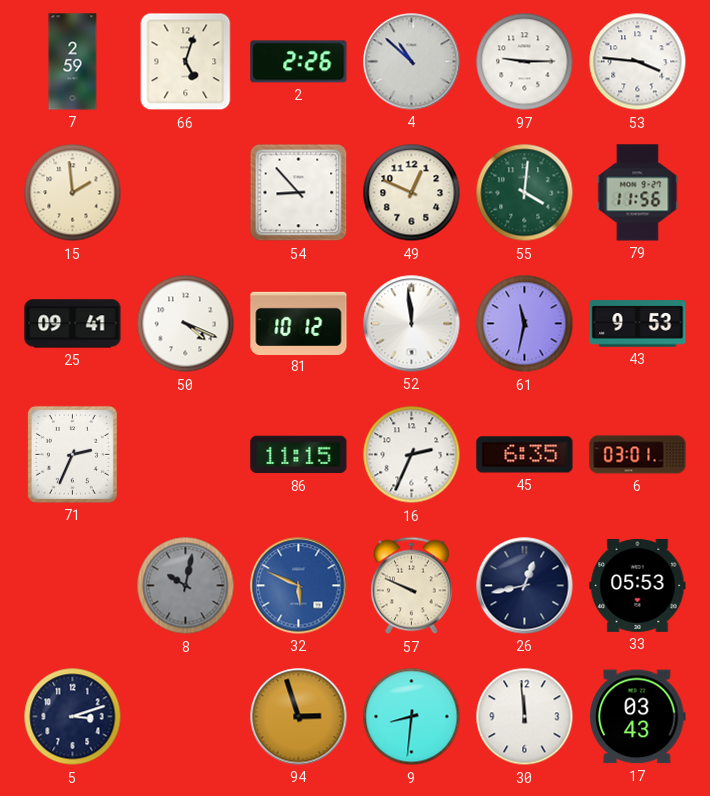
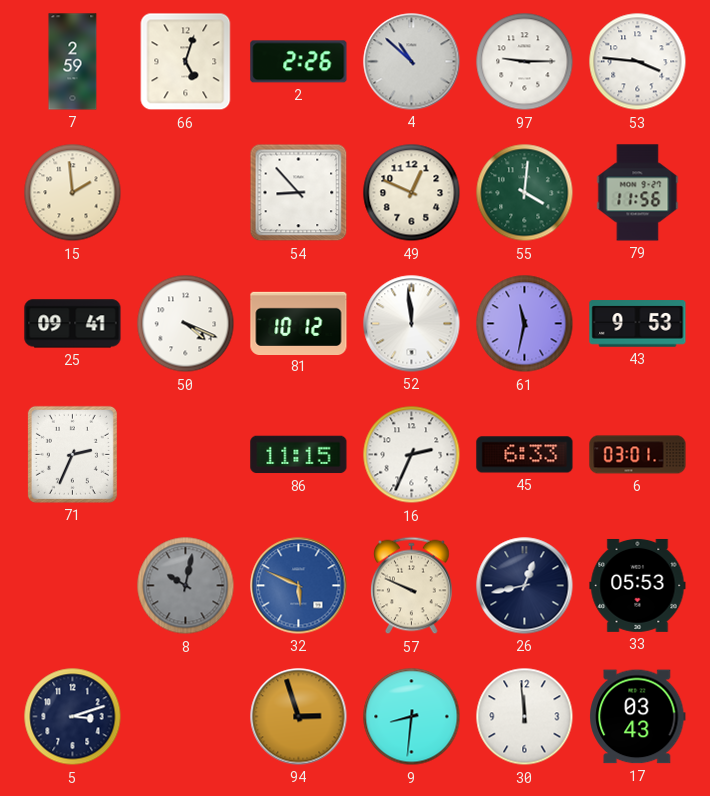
45: 6:35 -> 6:33
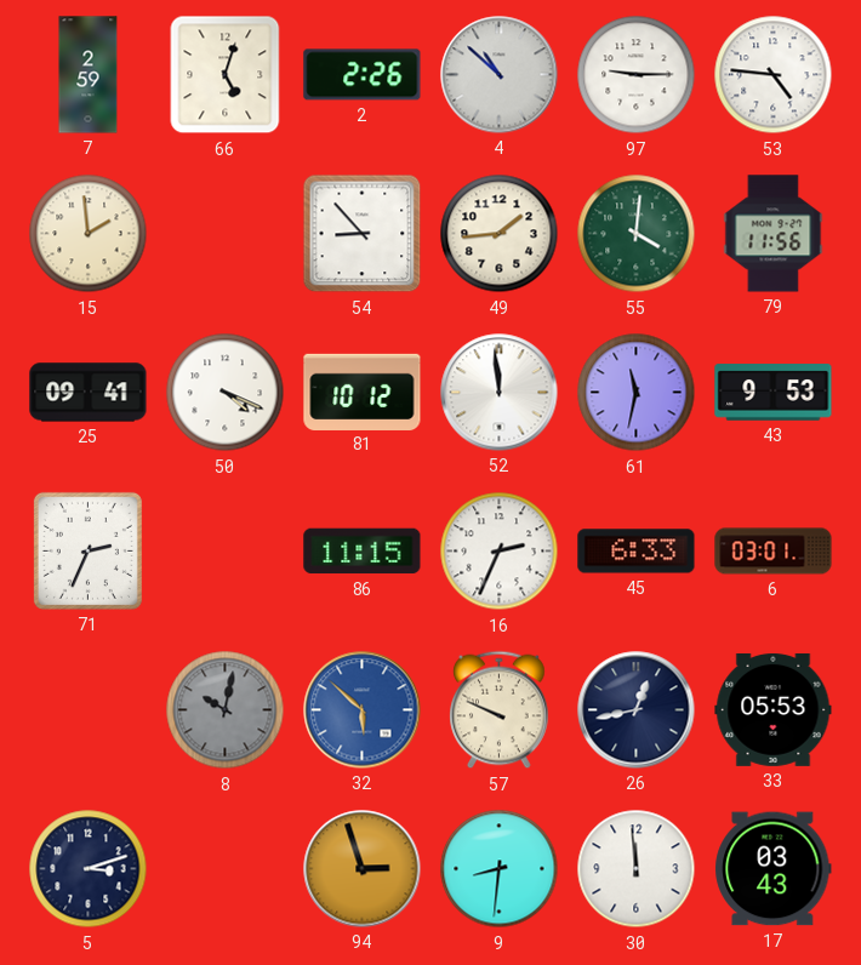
53: 3:46 -> 4:46
49: 12:49 -> 1:44
32: 5:49 -> 5:52
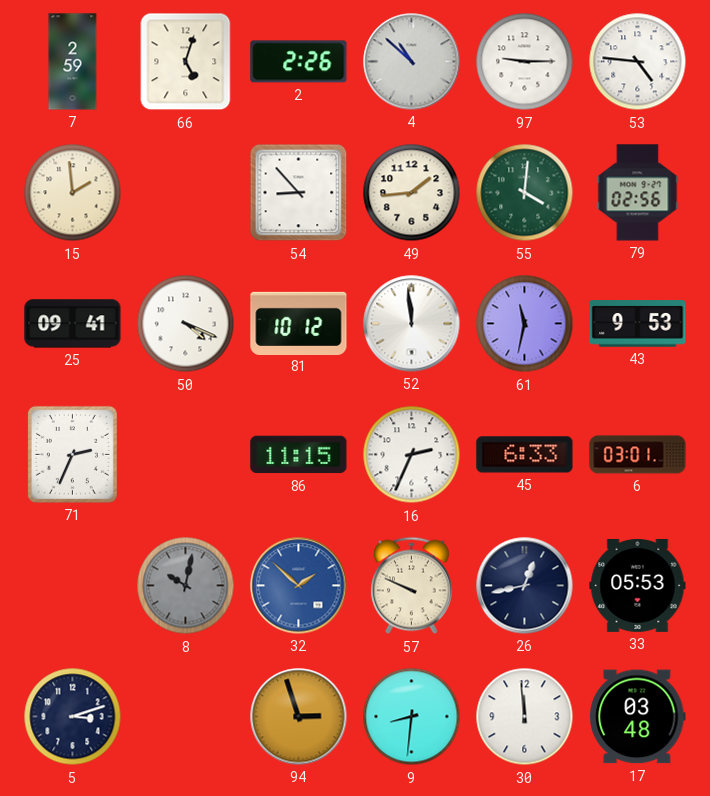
79: 11:56 -> 02:56
32: 5:52 -> 1:52
17: 03:43 -> 03:48
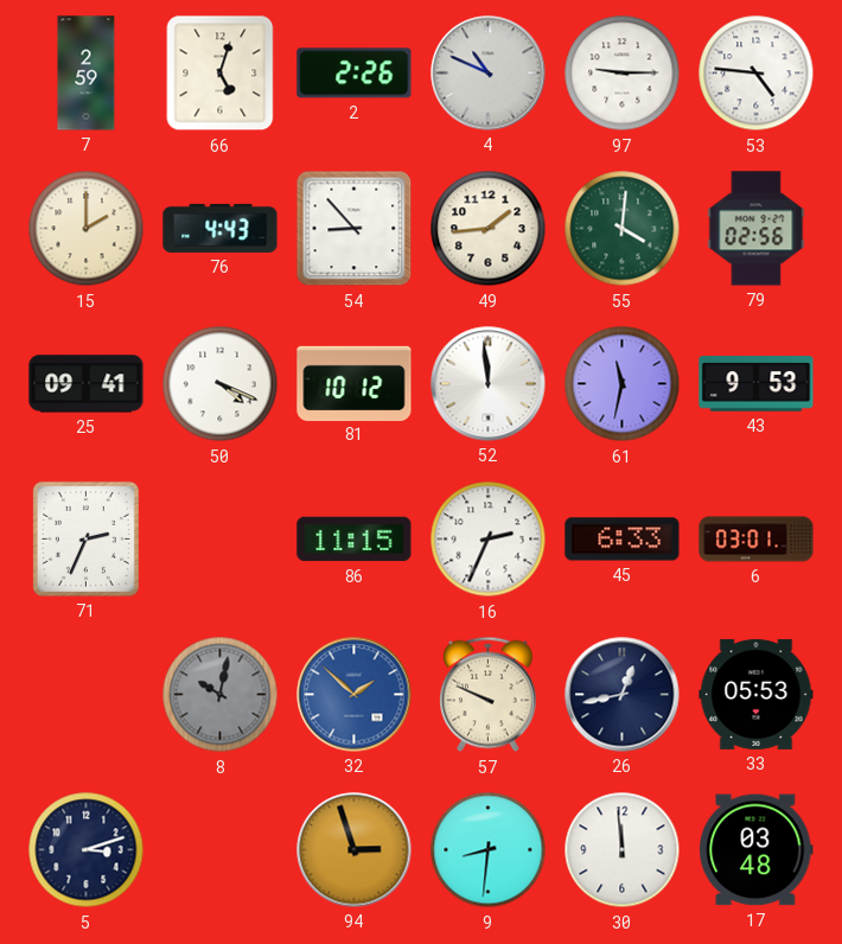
4: 10:52 -> 10:49
15: 1:59 -> 2:00
76: none -> 4:43
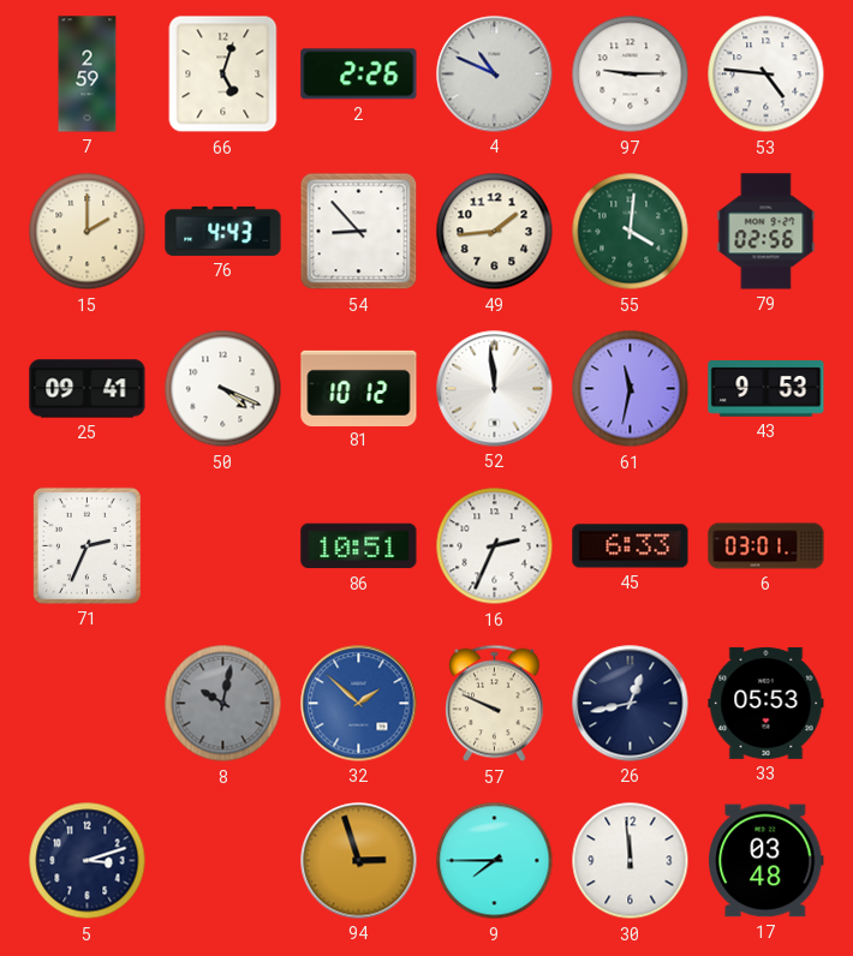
86: 11:15 -> 10:51
9: 8:31 -> 7:45
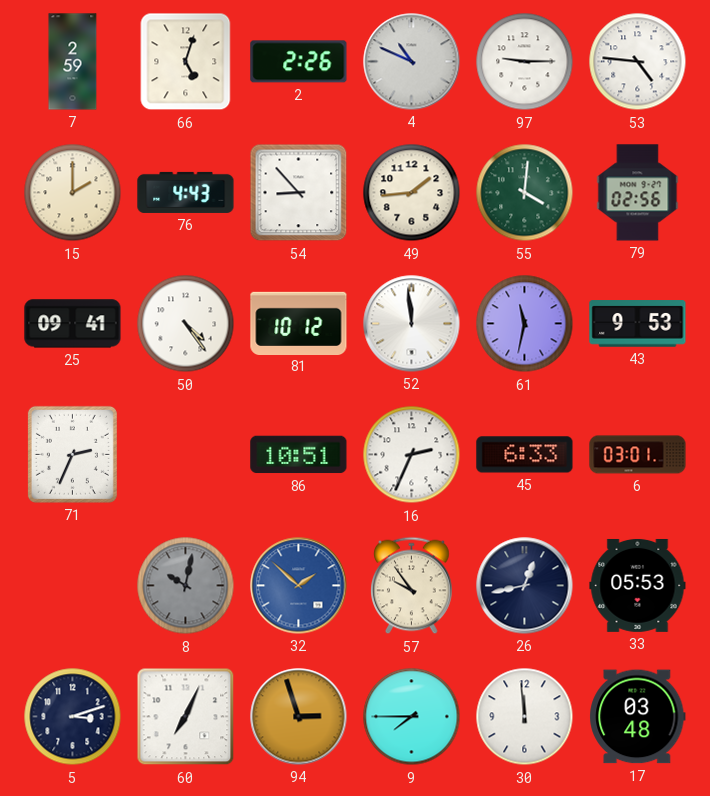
50: 4:19 -> 4:24
57: 9:49 -> 9:54
60: none -> 7:04
